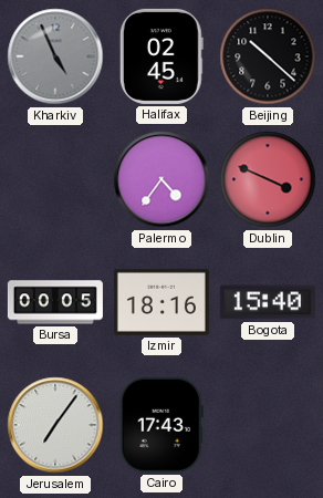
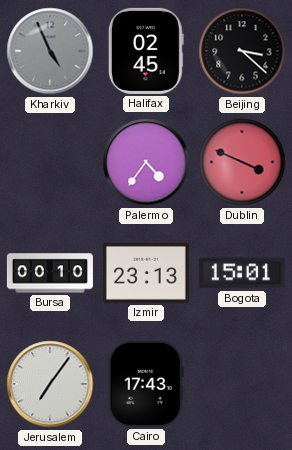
Beijing: 10:22 -> 3:22
Bursa: 00:05 -> 00:10
Izmir: 18:16 -> 23:13
Bogota: 15:40 -> 15:01
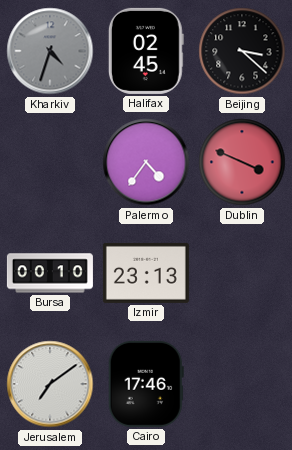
Kharkiv: 4:56 -> 4:33
Bogota: 15:01 -> none
Jerusalem: 7:06 -> 7:09
Cairo: 17:43 -> 17:46
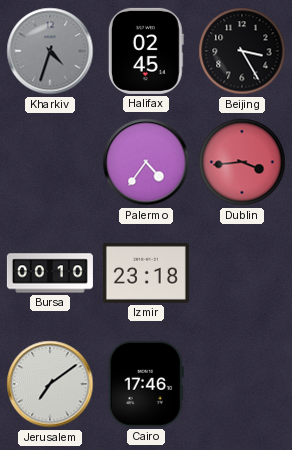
Beijing: 3:22 -> 3:25
Dublin: 3:49 -> 3:44
Izmir: 23:13 -> 23:18
